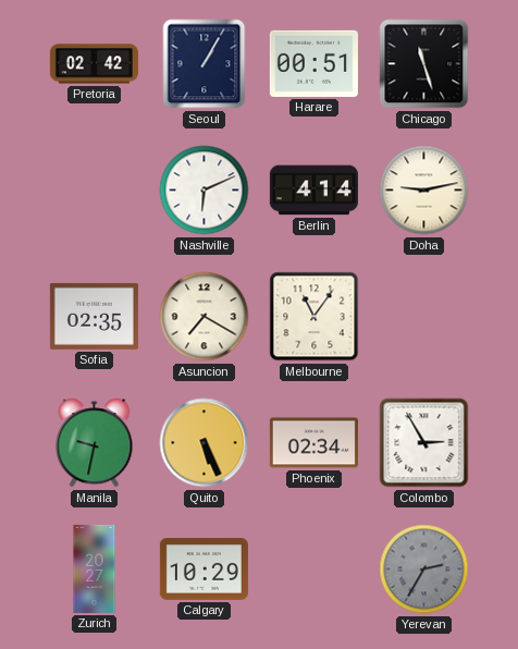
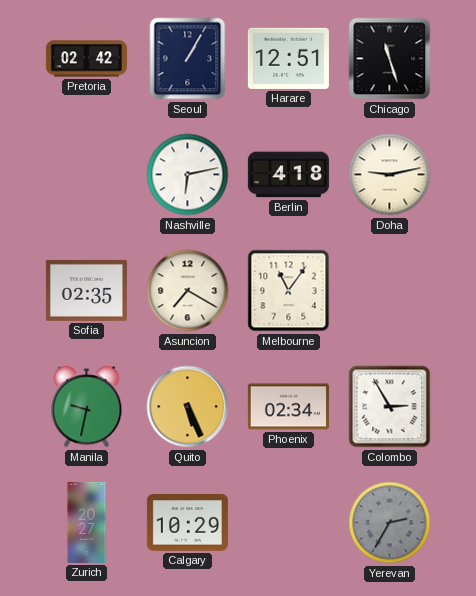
Harare: 00:51 -> 12:51
Nashville: 6:11 -> 6:13
Berlin: 4:14 -> 4:18
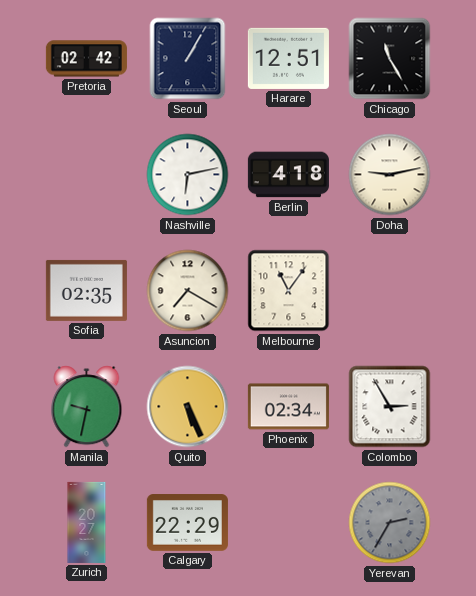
Chicago: 11:27 -> 11:25
Calgary: 10:29 -> 22:29
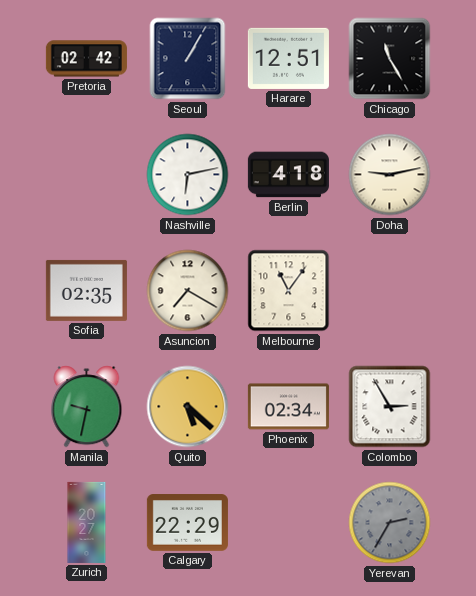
Quito: 5:26 -> 5:22
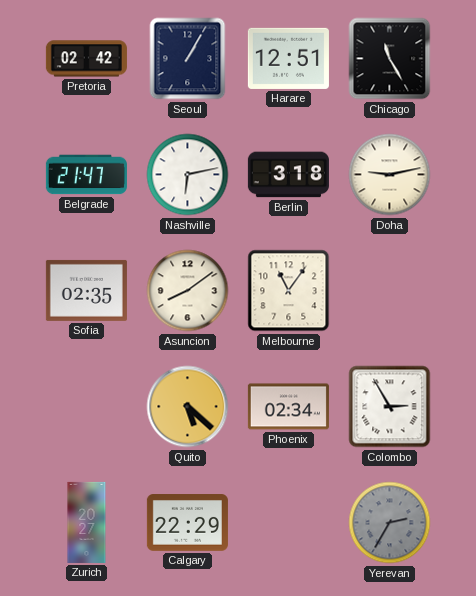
Belgrade: none -> 21:47
Berlin: 4:18 -> 3:18
Asuncion: 7:20 -> 8:09
Manila: 9:32 -> none
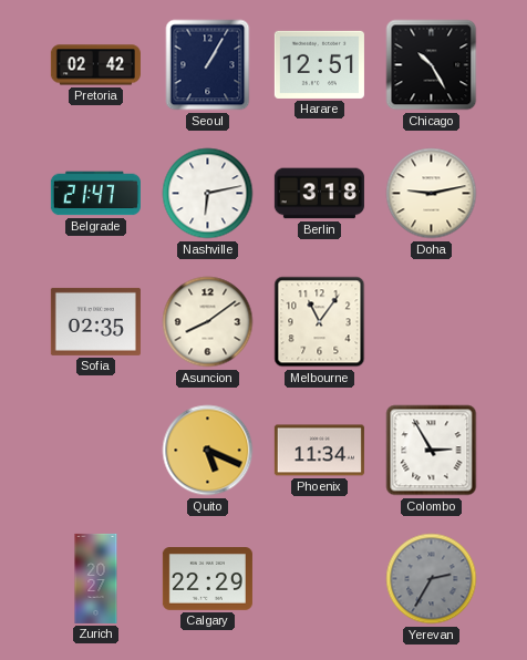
Chicago: 11:25 -> 10:25
Quito: 5:22 -> 5:19
Phoenix: 02:34 -> 11:34
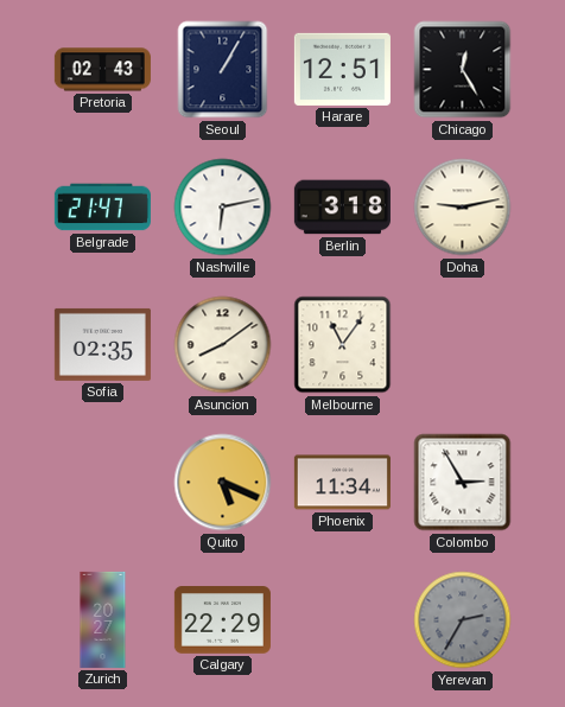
Pretoria: 02:42 -> 02:43
Chicago: 10:25 -> 12:25
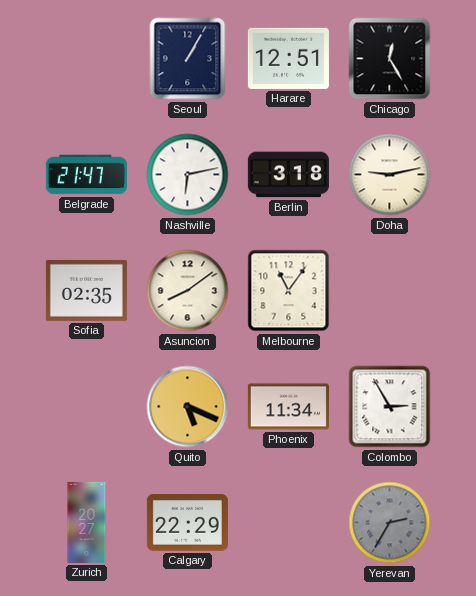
Pretoria: 02:43 -> none
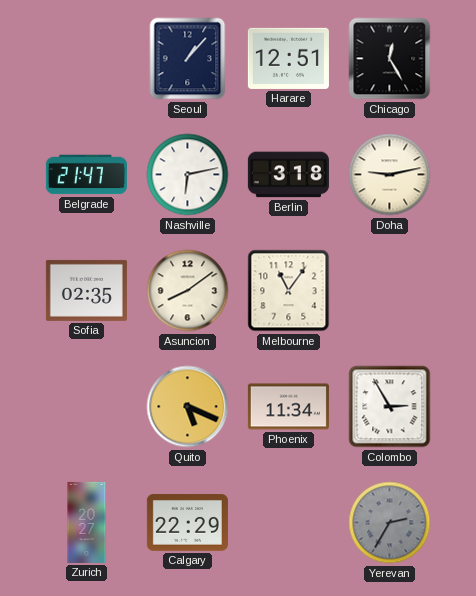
Seoul: 1:05 -> 1:07
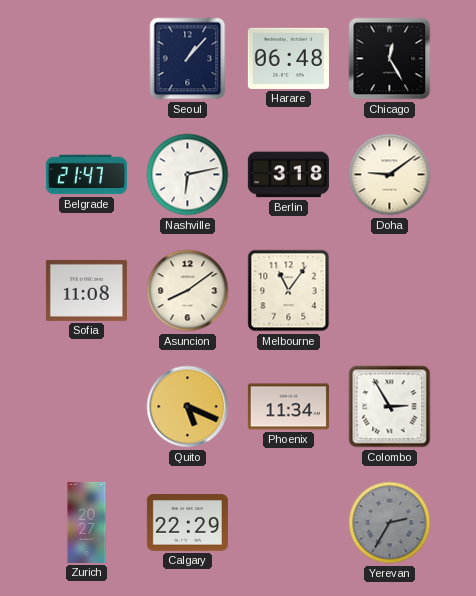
Harare: 12:51 -> 06:48
Doha: 9:13 -> 9:09
Sofia: 02:35 -> 11:08
